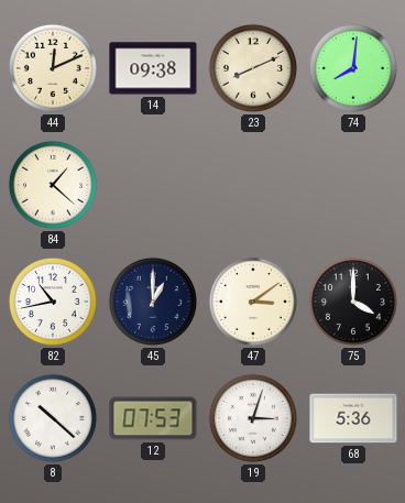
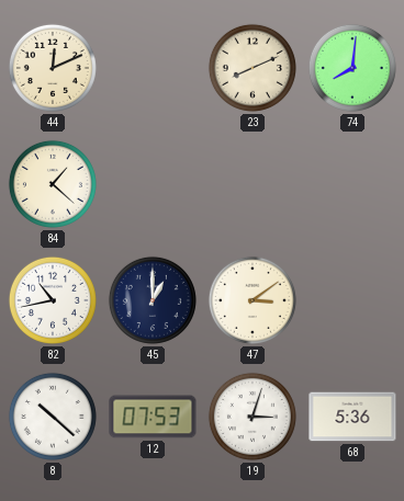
14: 09:38 -> none
75: 4:00 -> none
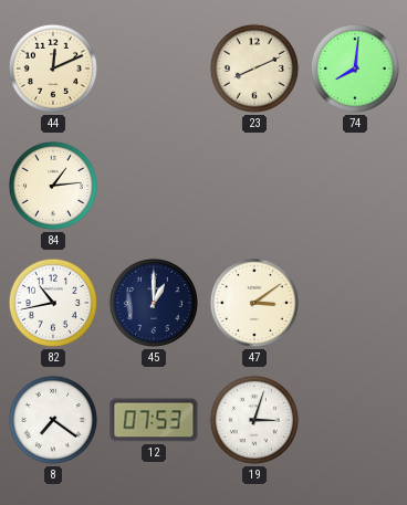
84: 1:22 -> 1:14
8: 10:22 -> 7:21
68: 5:36 -> none
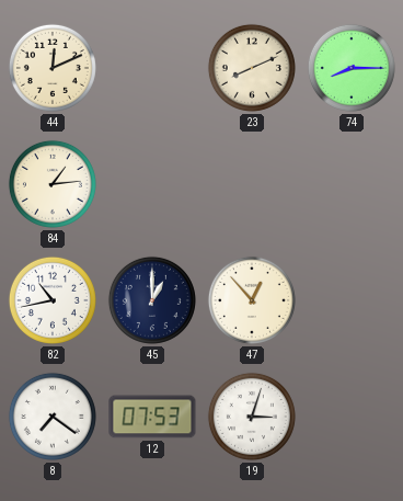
74: 8:01 -> 8:15
47: 3:09 -> 12:53
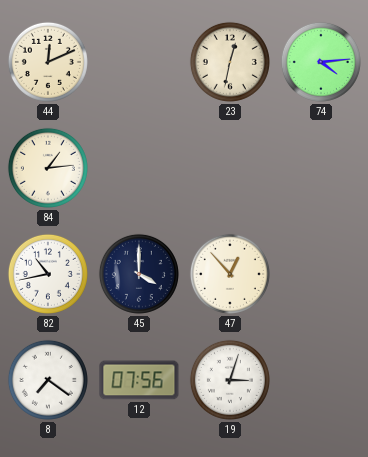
23: 8:11 -> 12:32
74: 8:15 -> 4:14
45: 1:00 -> 4:00
12: 07:53 -> 07:56
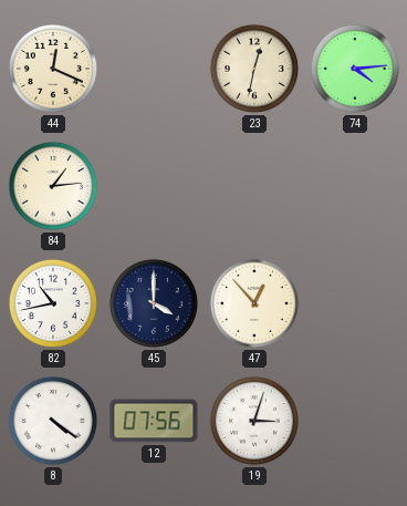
44: 12:11 -> 12:19
8: 7:21 -> 4:21
